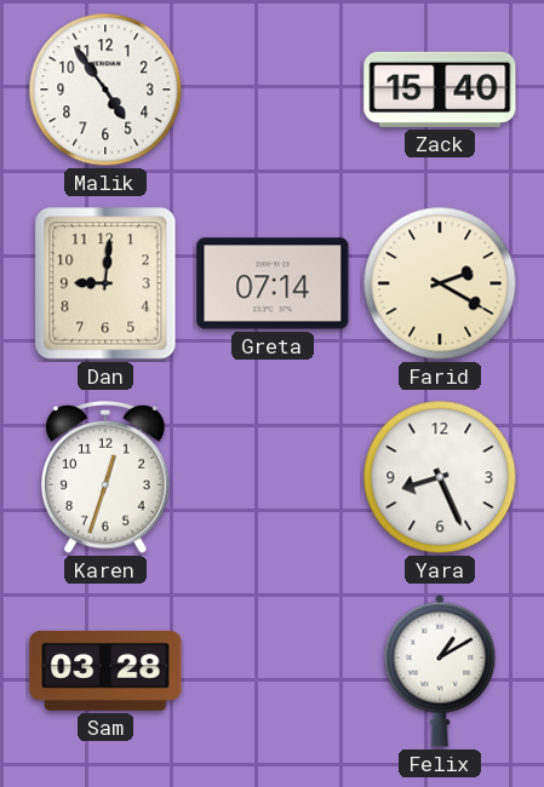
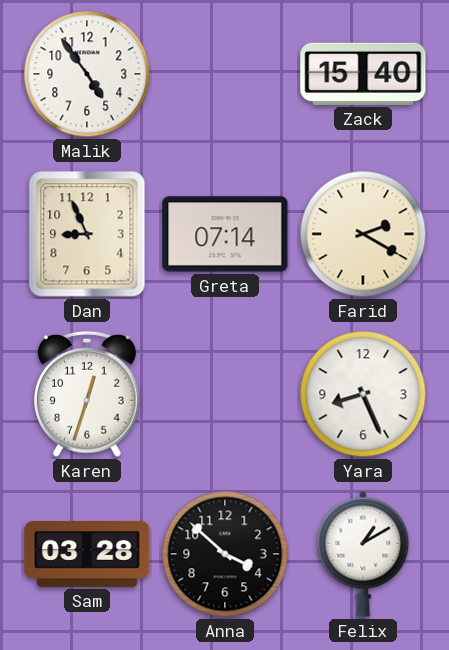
Dan: 9:01 -> 8:56
Anna: none -> 3:52
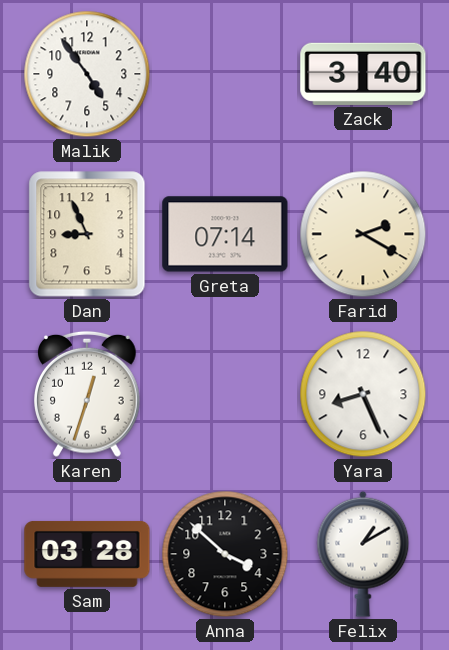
Zack: 15:40 -> 3:40
